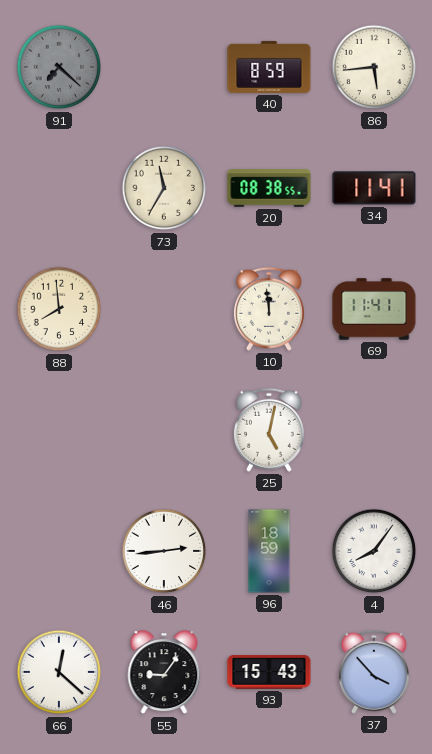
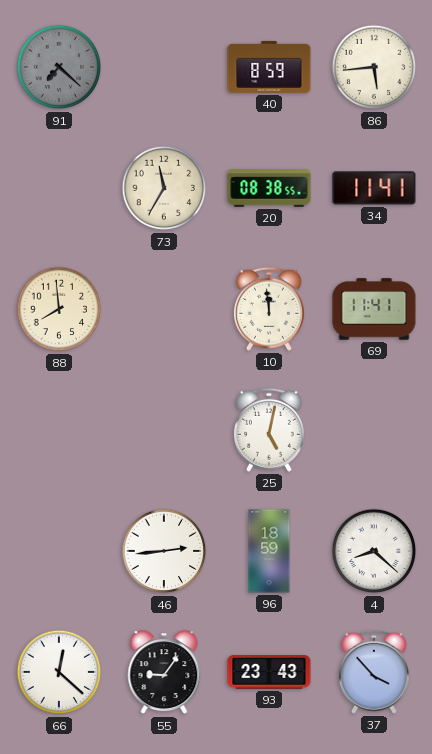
4: 8:06 -> 8:22
93: 15:43 -> 23:43
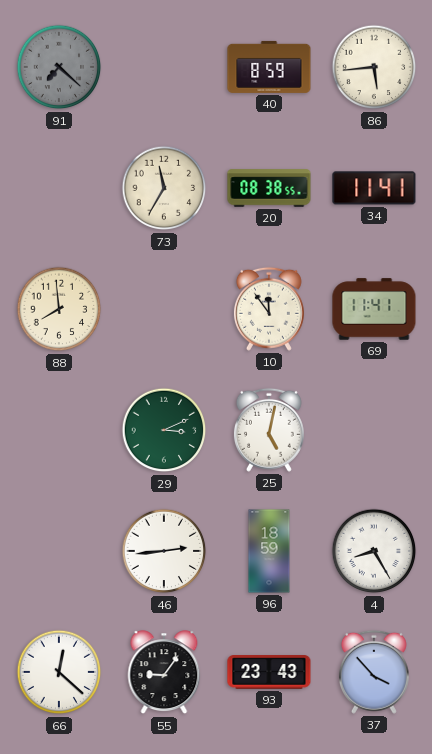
10: 11:59 -> 11:54
29: none -> 3:11
4: 8:22 -> 8:25
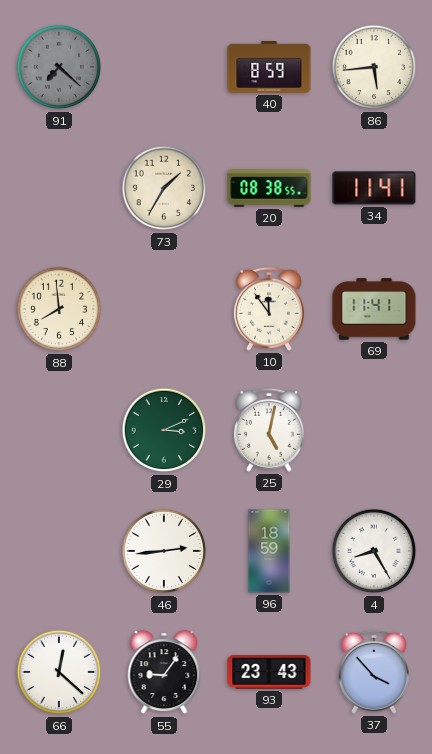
73: 11:35 -> 1:35
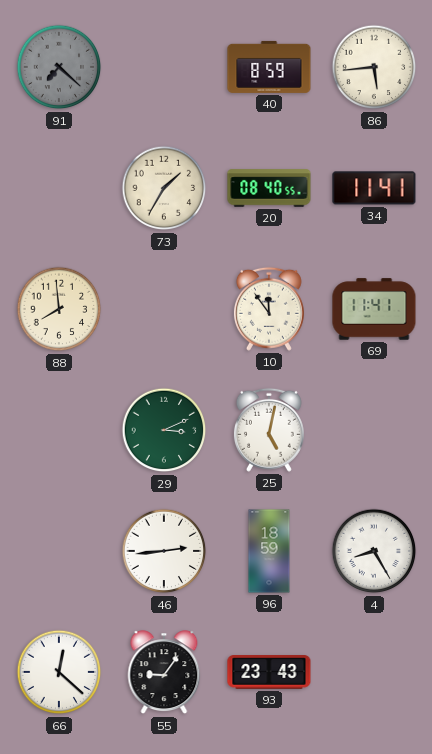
20: 08:38 -> 08:40
37: 3:53 -> none
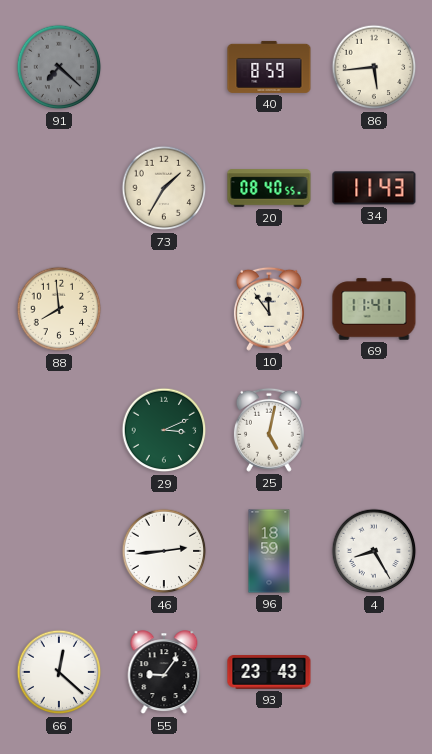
34: 11:41 -> 11:43
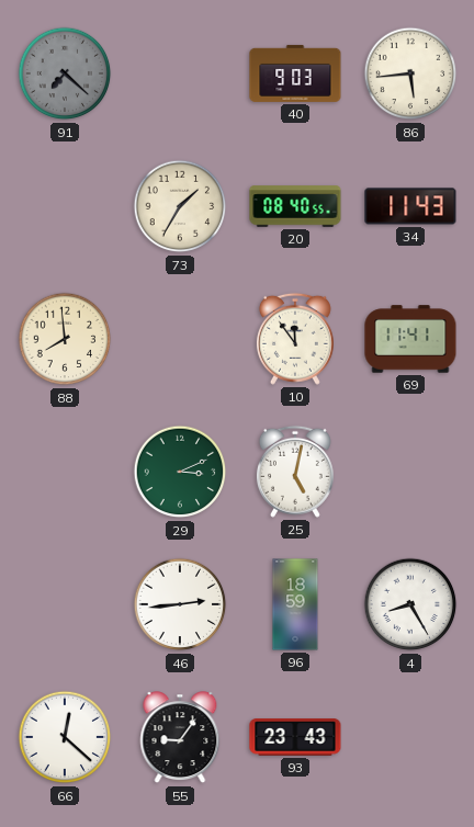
40: 8:59 -> 9:03
